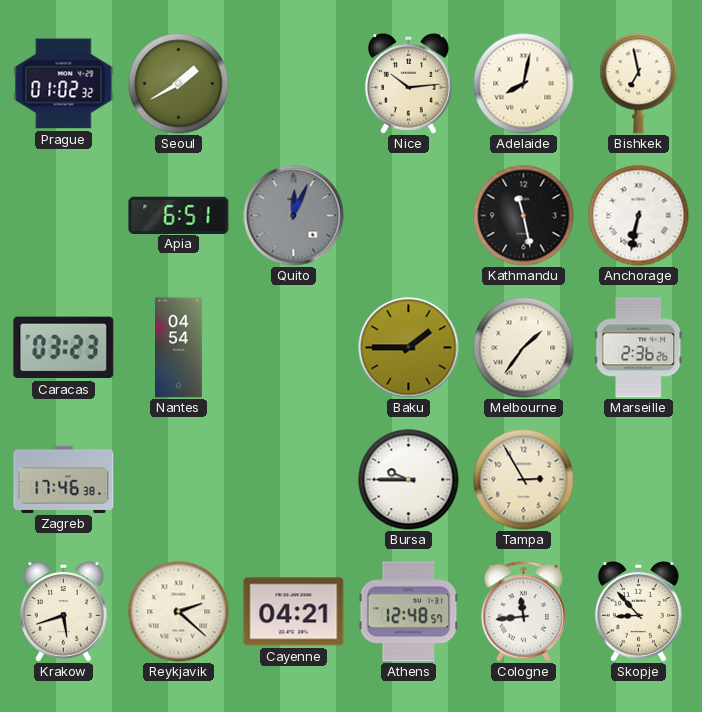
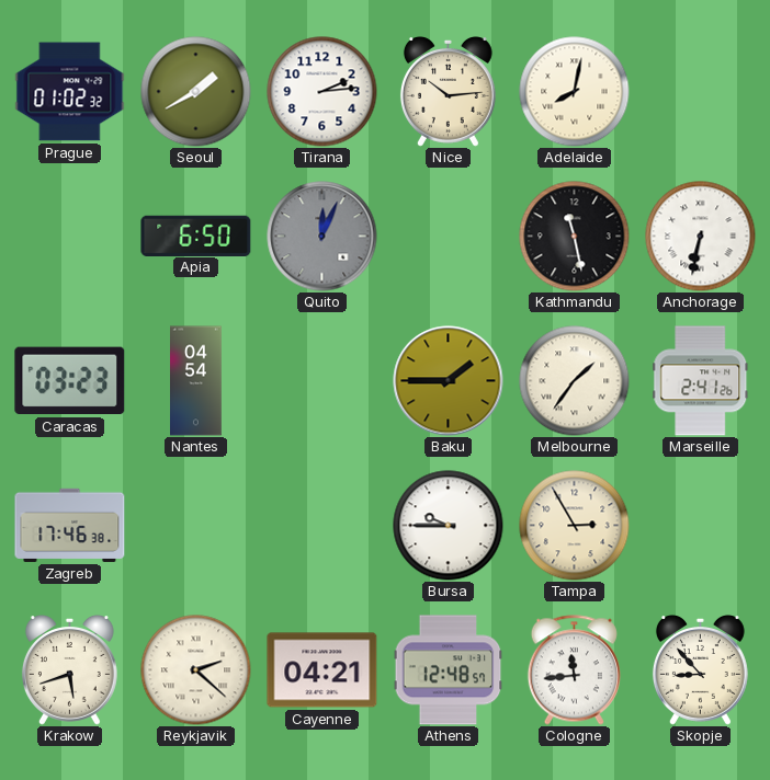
Tirana: none -> 2:14
Bishkek: 6:58 -> none
Apia: 6:51 -> 6:50
Marseille: 2:36 -> 2:41
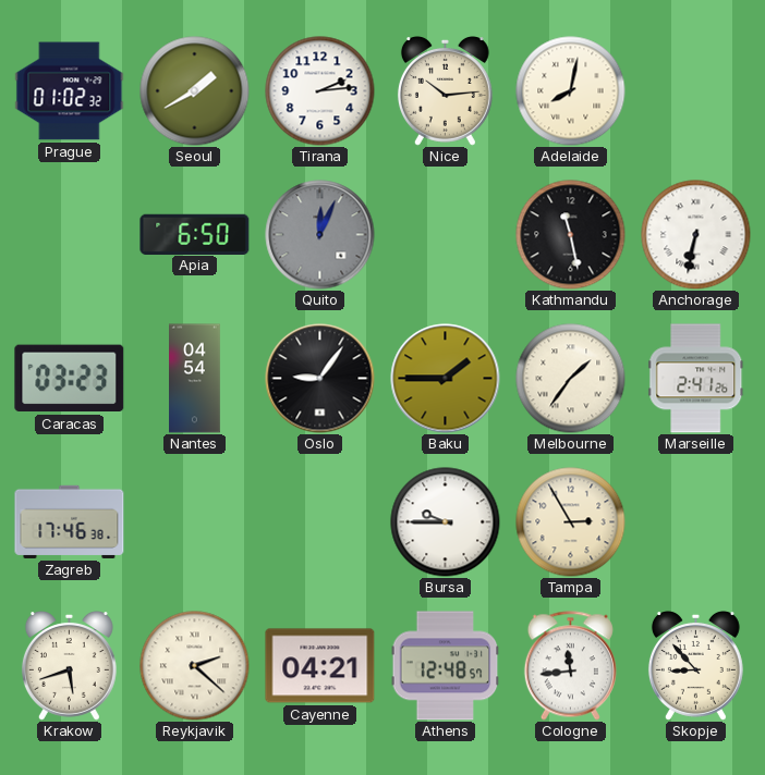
Oslo: none -> 9:06
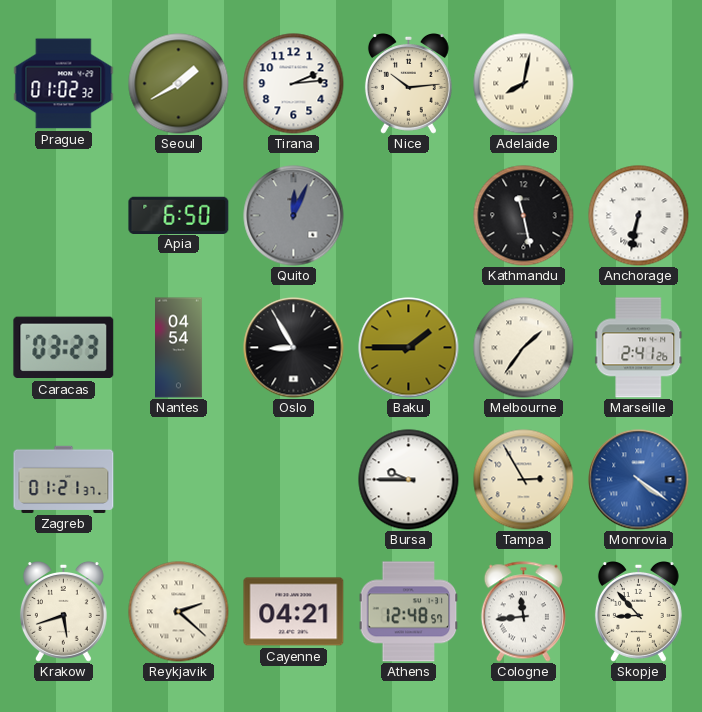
Oslo: 9:06 -> 8:55
Zagreb: 17:46 -> 01:21
Monrovia: none -> 4:21
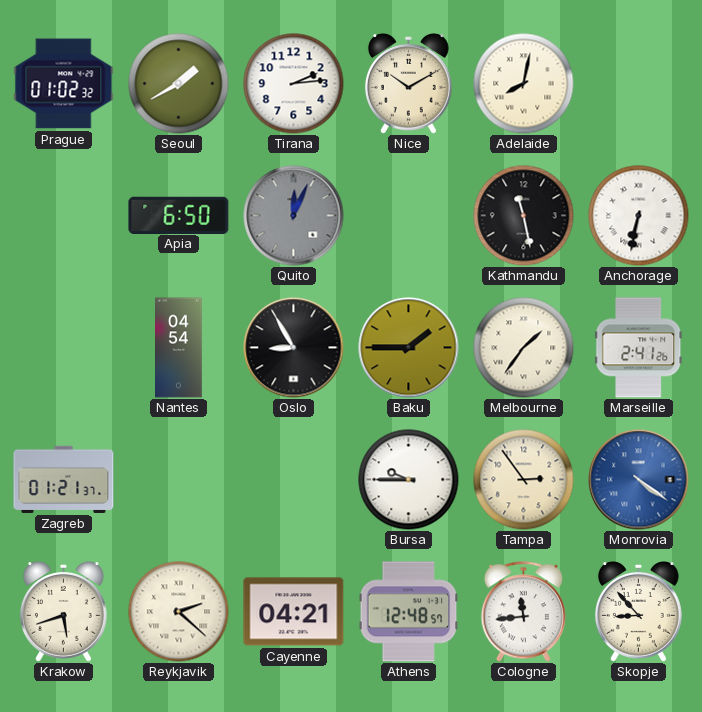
Nice: 10:14 -> 10:10
Caracas: 03:23 -> none
Tampa: 2:55 -> 2:54
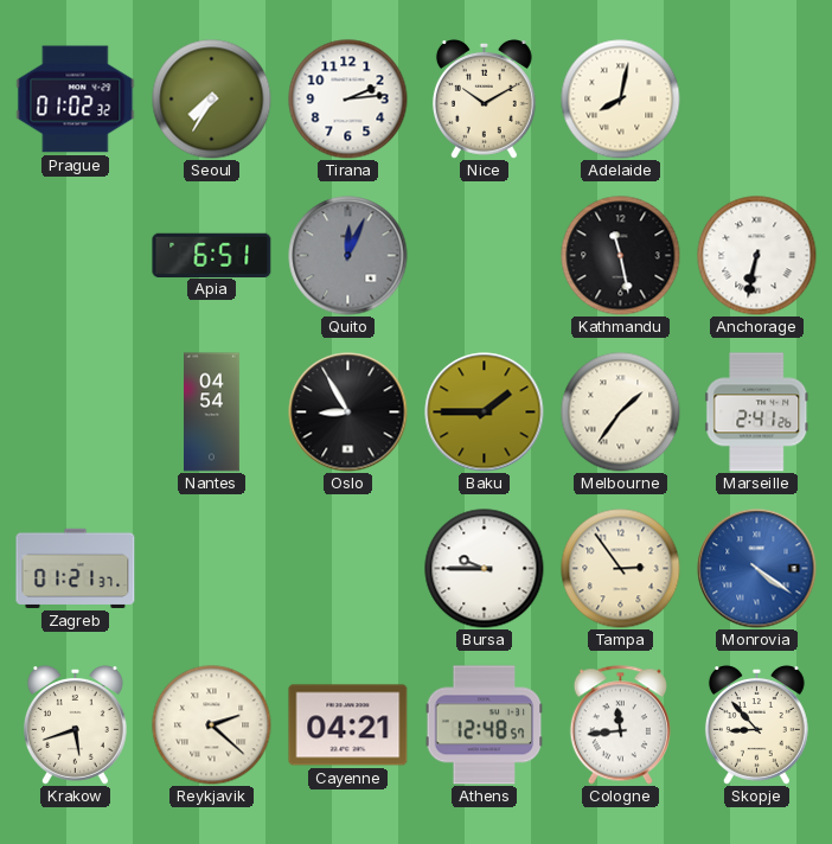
Seoul: 1:40 -> 7:35
Apia: 6:50 -> 6:51
